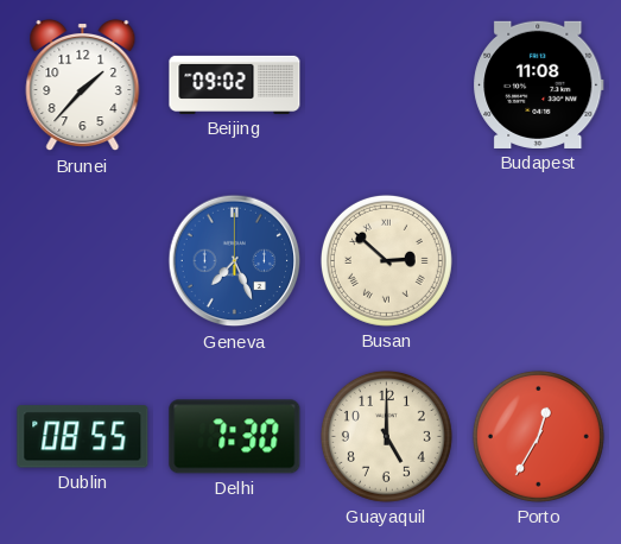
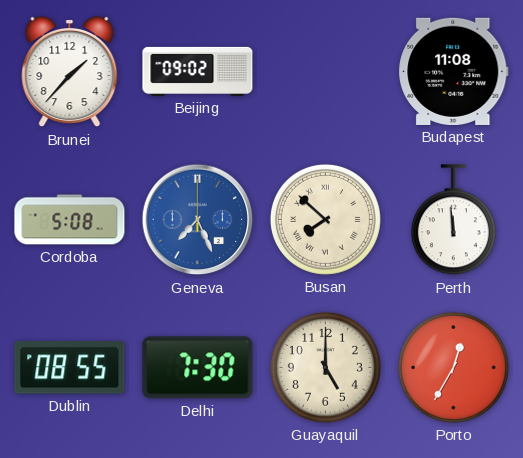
Cordoba: none -> 5:08
Busan: 2:52 -> 7:52
Perth: none -> 11:59
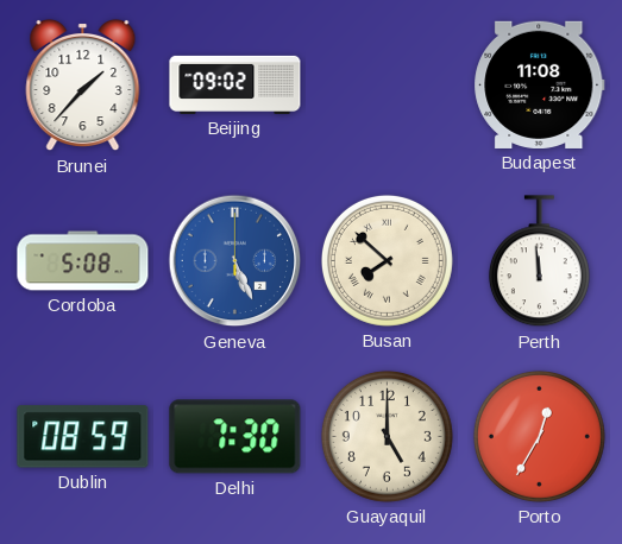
Geneva: 7:26 -> 5:26
Dublin: 08:55 -> 08:59
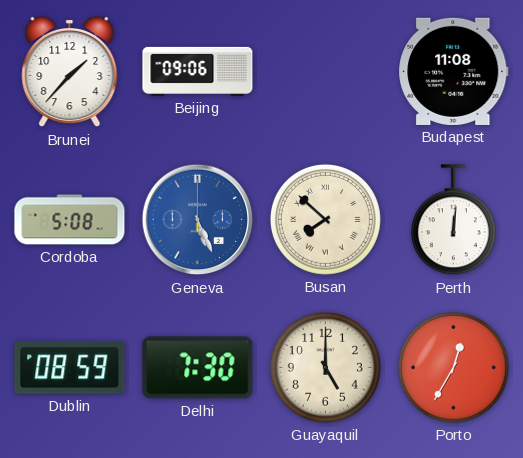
Beijing: 09:02 -> 09:06
Perth: 11:59 -> 12:01
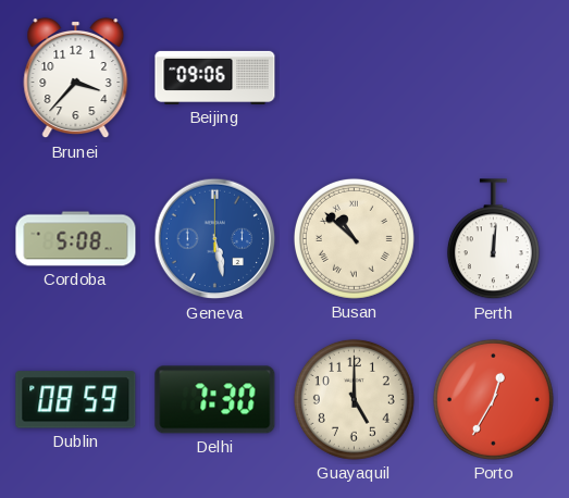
Brunei: 1:37 -> 3:37
Budapest: 11:08 -> none
Geneva: 5:26 -> 5:28
Busan: 7:52 -> 10:52
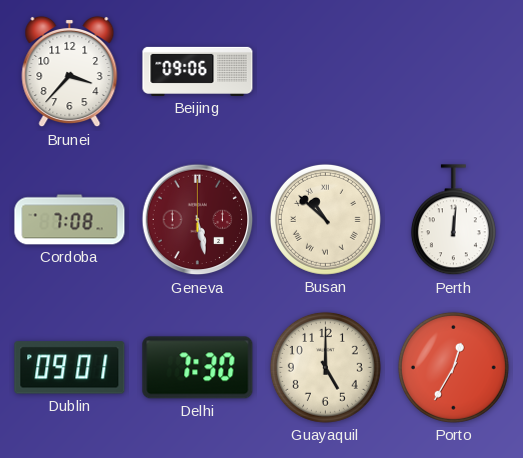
Cordoba: 5:08 -> 7:08
Geneva dial: blue -> burgundy
Dublin: 08:59 -> 09:01
